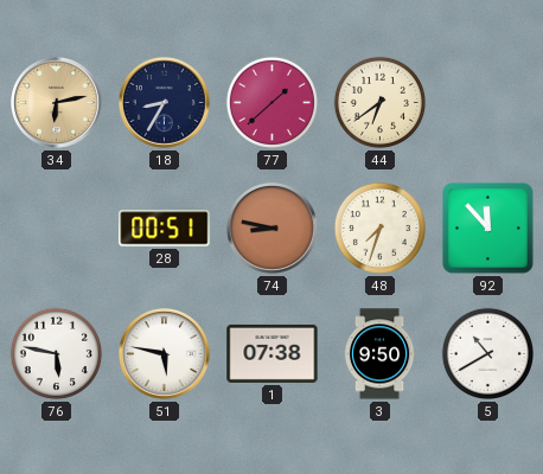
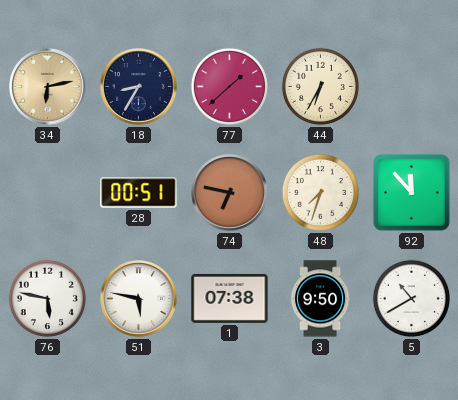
44: 6:39 -> 6:35
74: 8:47 -> 6:47
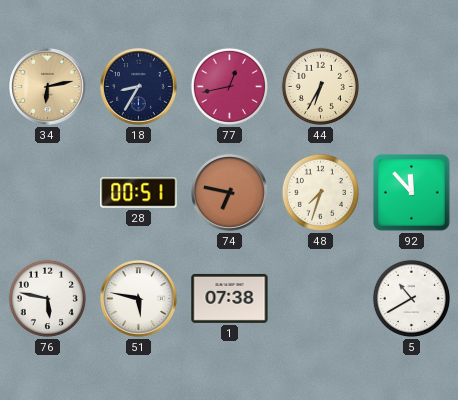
77: 1:38 -> 12:43
3: 9:50 -> none
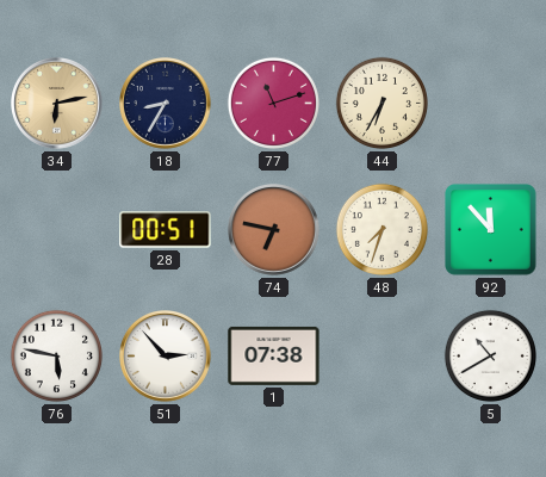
77: 12:43 -> 11:12
51: 5:47 -> 2:53
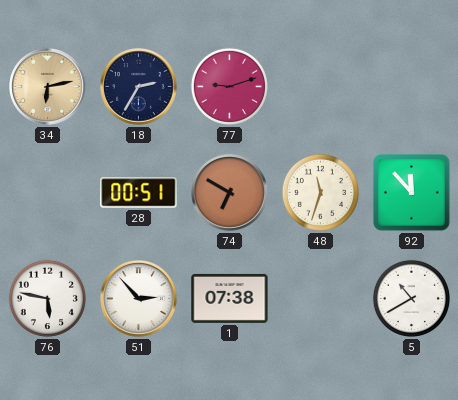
18: 8:35 -> 2:35
77: 11:12 -> 9:12
44: 6:35 -> none
74: 6:47 -> 6:50
48: 7:33 -> 11:33
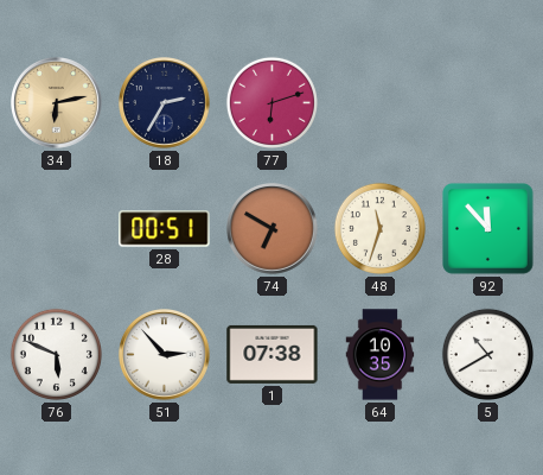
77: 9:12 -> 6:12
76: 5:47 -> 5:49
64: none -> 10:35
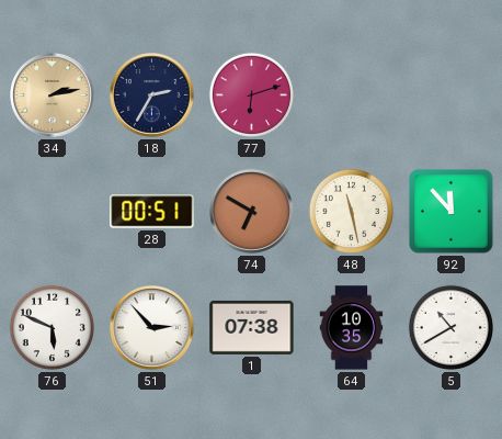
34: 6:13 -> 2:13
48: 11:33 -> 11:28
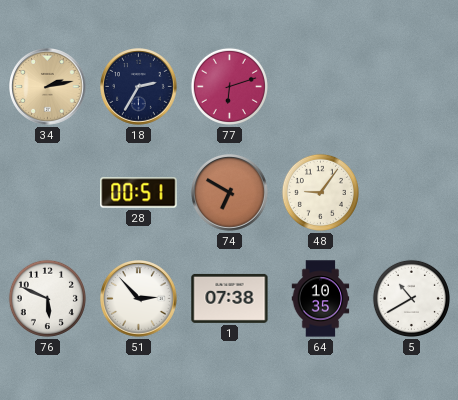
48: 11:28 -> 9:06
92: 11:53 -> none
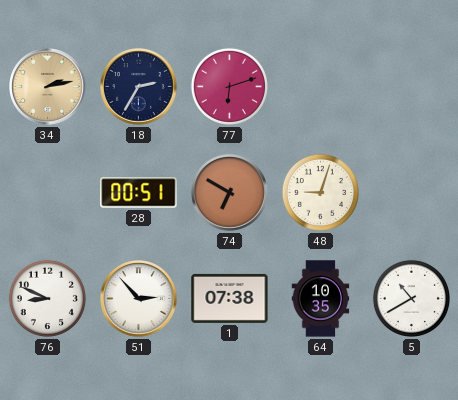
48: 9:06 -> 9:03
76: 5:49 -> 8:49
